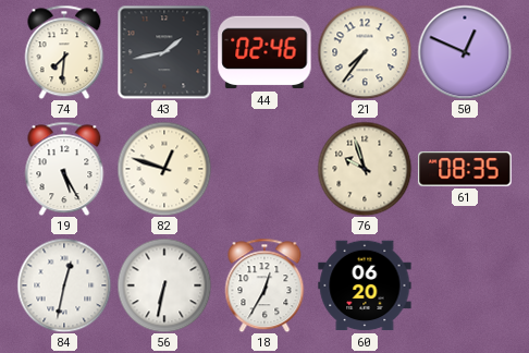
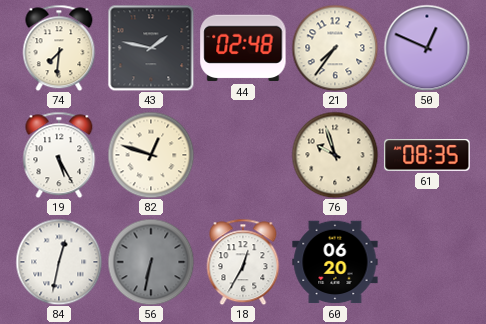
43: 1:43 -> 1:47
44: 02:46 -> 02:48
56 dial: white -> grey
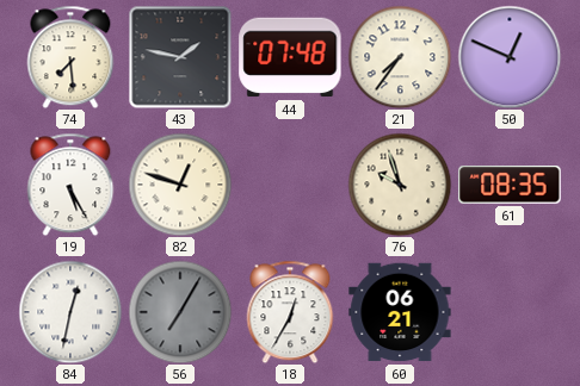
74: 7:31 -> 7:29
44: 02:48 -> 07:48
56: 6:32 -> 7:05
60: 06:20 -> 06:21
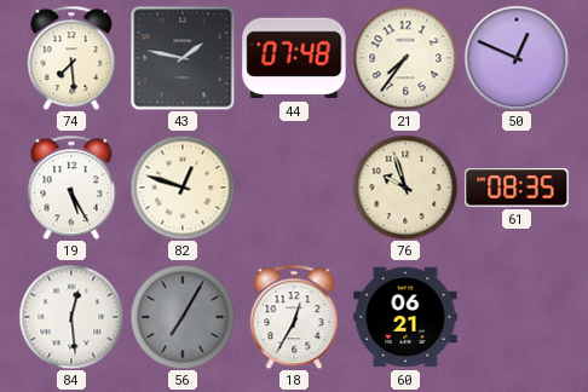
84: 12:32 -> 12:29
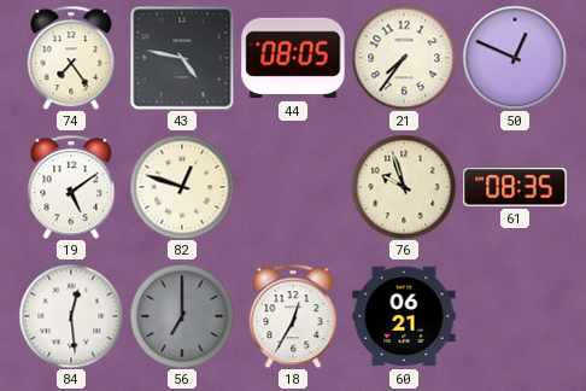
74: 7:29 -> 7:24
43: 1:47 -> 4:47
44: 07:48 -> 08:05
19: 5:25 -> 5:09
56: 7:05 -> 7:00
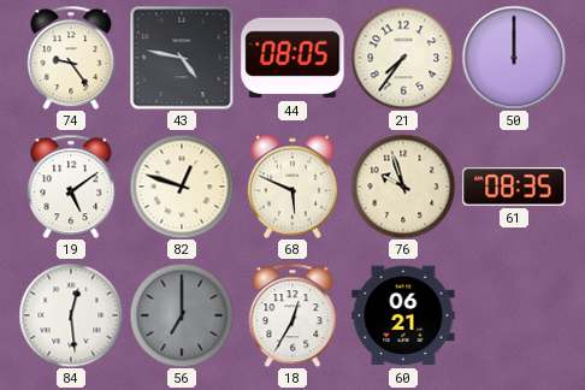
74: 7:24 -> 9:24
50: 12:49 -> 12:00
68: none -> 5:49
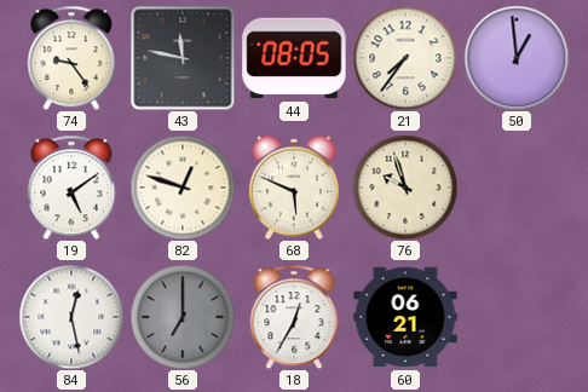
43: 4:47 -> 11:47
50: 12:00 -> 12:59
61: 08:35 -> none
84: 12:29 -> 12:28
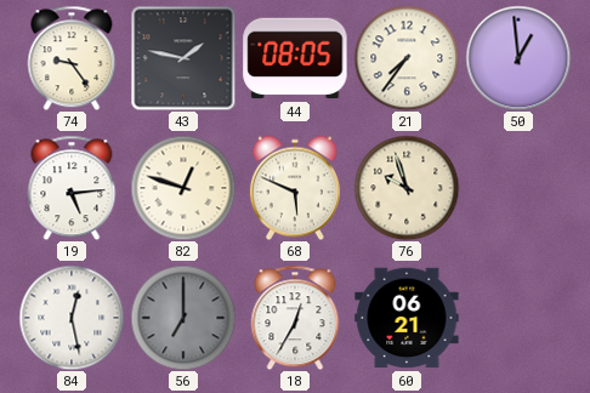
43: 11:47 -> 1:47
19: 5:09 -> 5:14
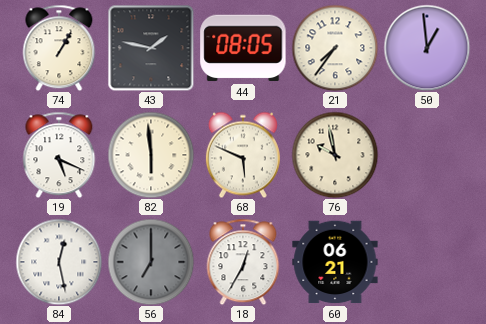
74: 9:24 -> 1:05
19: 5:14 -> 5:19
82: 12:48 -> 5:59
76: 9:57 -> 9:58
